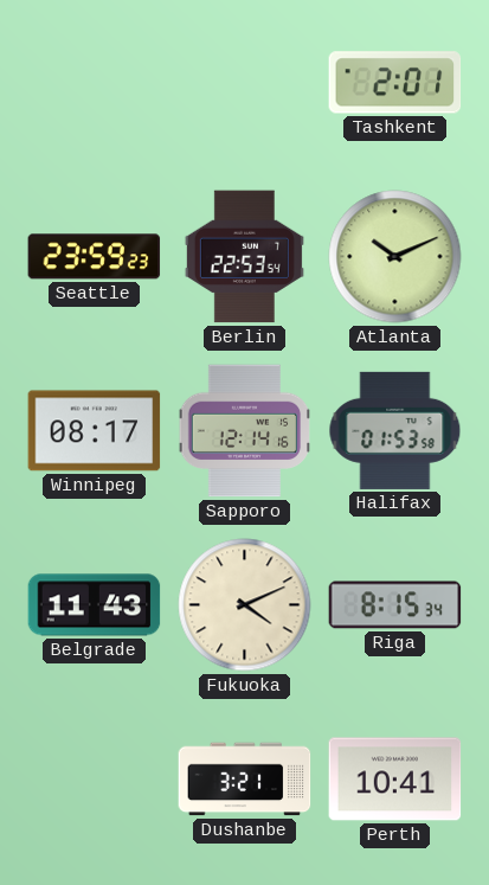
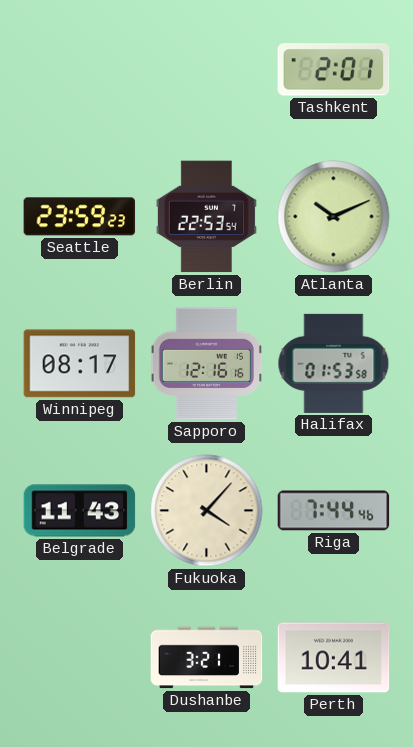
Sapporo: 12:14 -> 12:16
Fukuoka: 4:11 -> 4:07
Riga: 8:15 -> 7:44
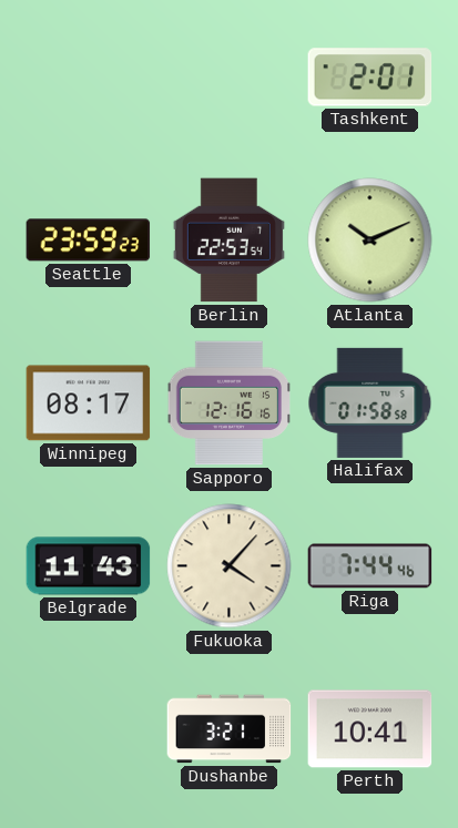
Halifax: 01:53 -> 01:58
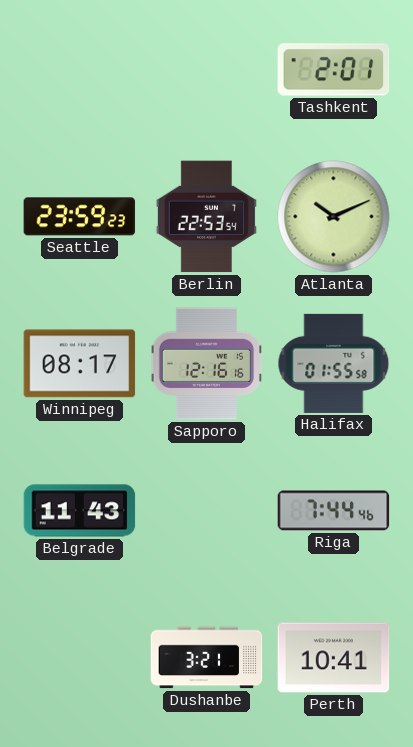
Halifax: 01:58 -> 01:55
Fukuoka: 4:07 -> none
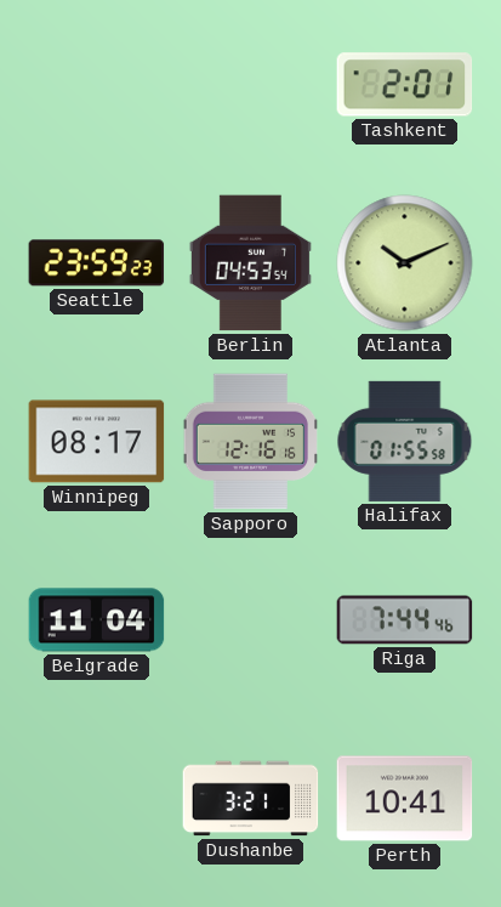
Berlin: 22:53 -> 04:53
Belgrade: 11:43 -> 11:04
